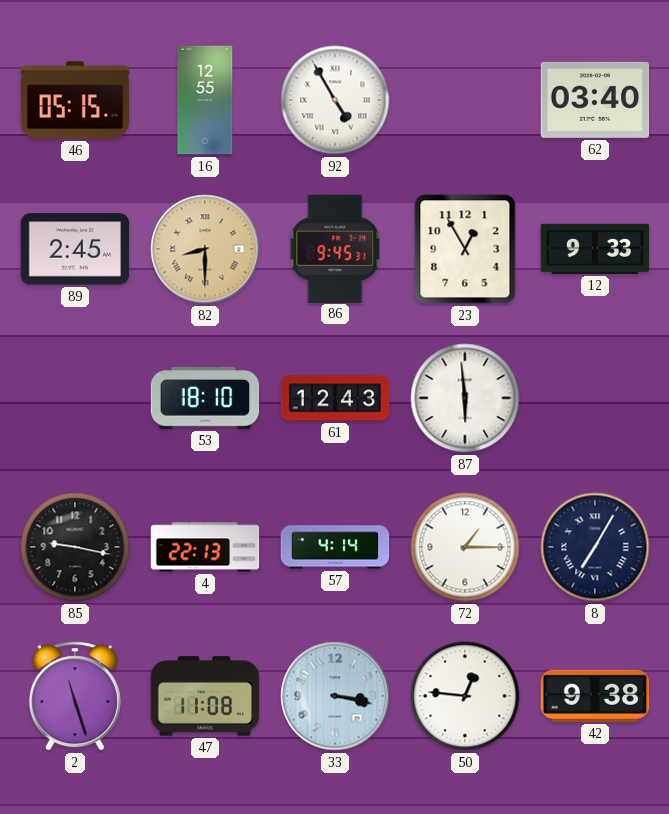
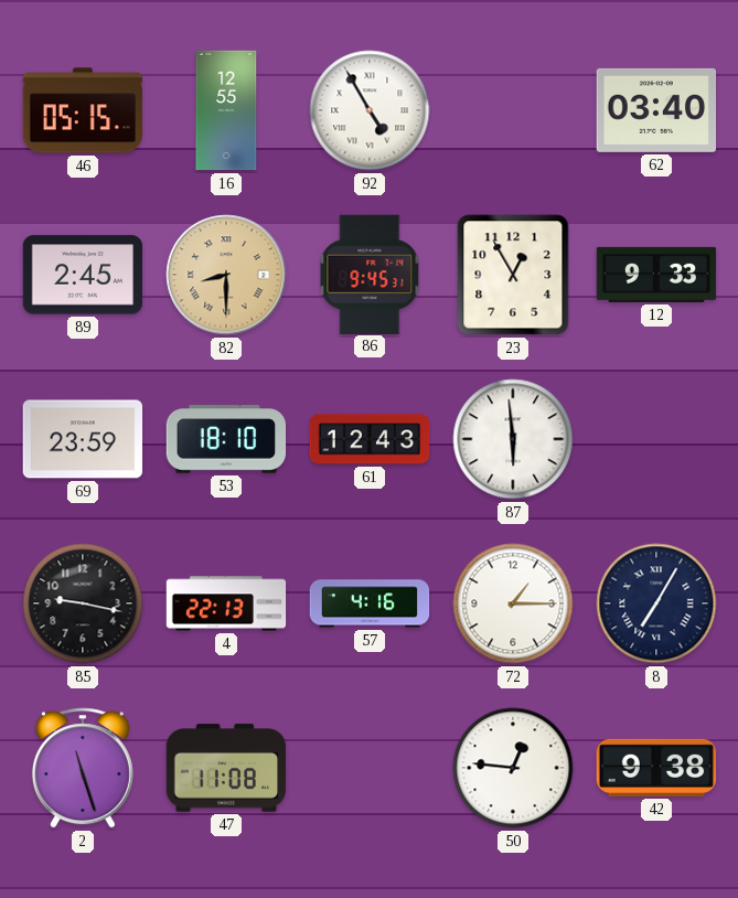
69: none -> 23:59
57: 4:14 -> 4:16
33: 3:17 -> none
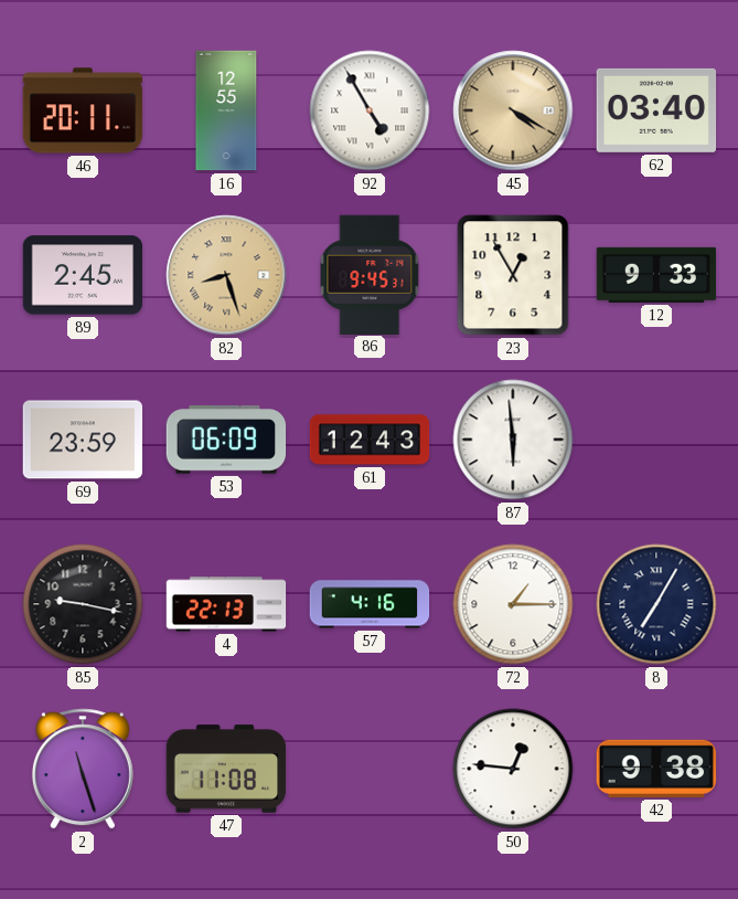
46: 05:15 -> 20:11
45: none -> 4:20
82: 8:30 -> 8:27
53: 18:10 -> 06:09
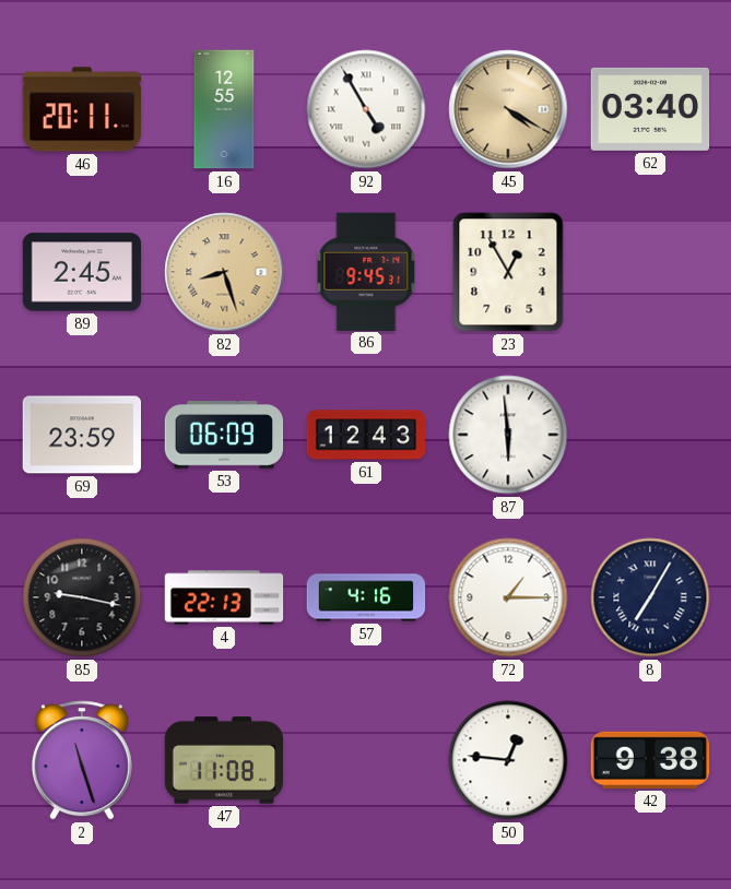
12: 9:33 -> none
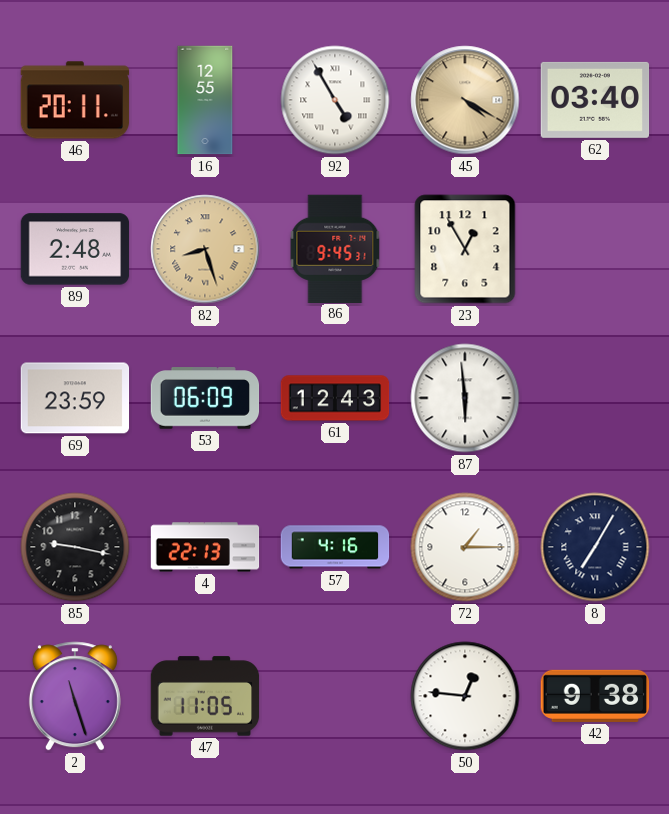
89: 2:45 -> 2:48
47: 11:08 -> 11:05
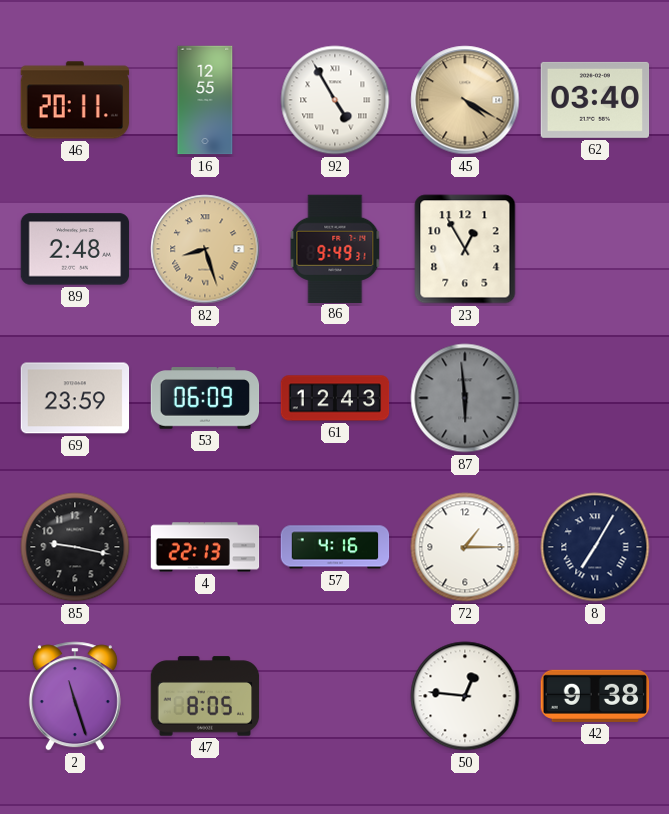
86: 9:45 -> 9:49
87 dial: white -> grey
47: 11:05 -> 8:05
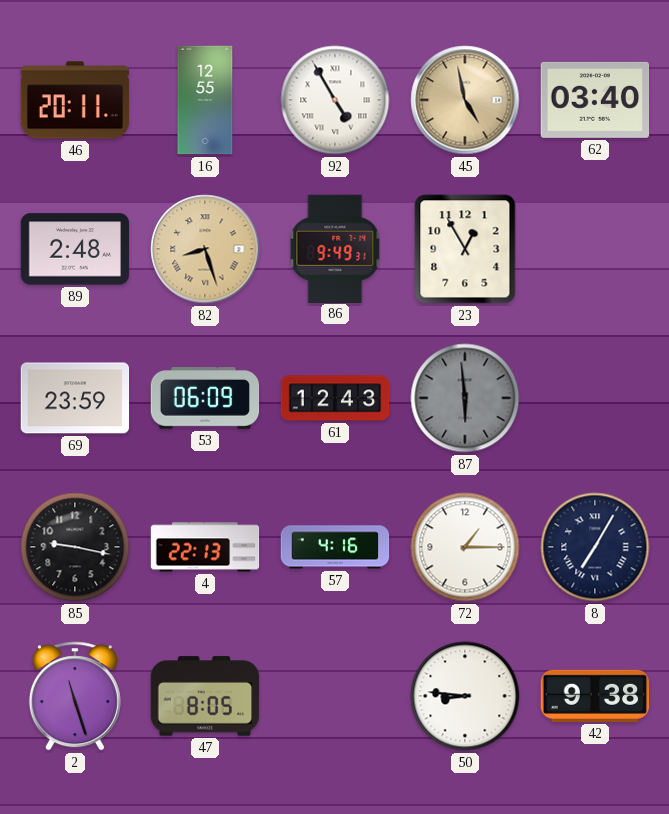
45: 4:20 -> 4:58
50: 12:46 -> 8:46
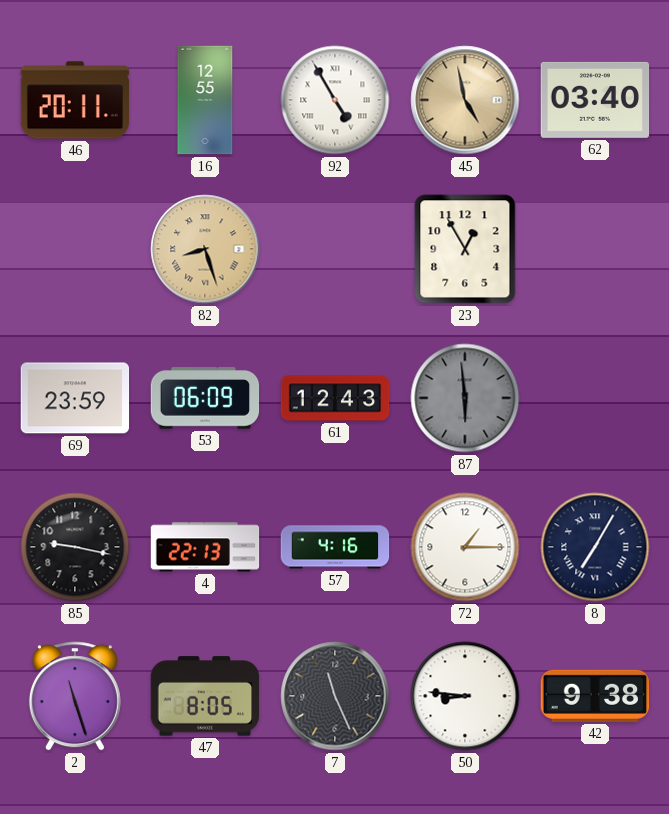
89: 2:48 -> none
86: 9:49 -> none
7: none -> 11:26
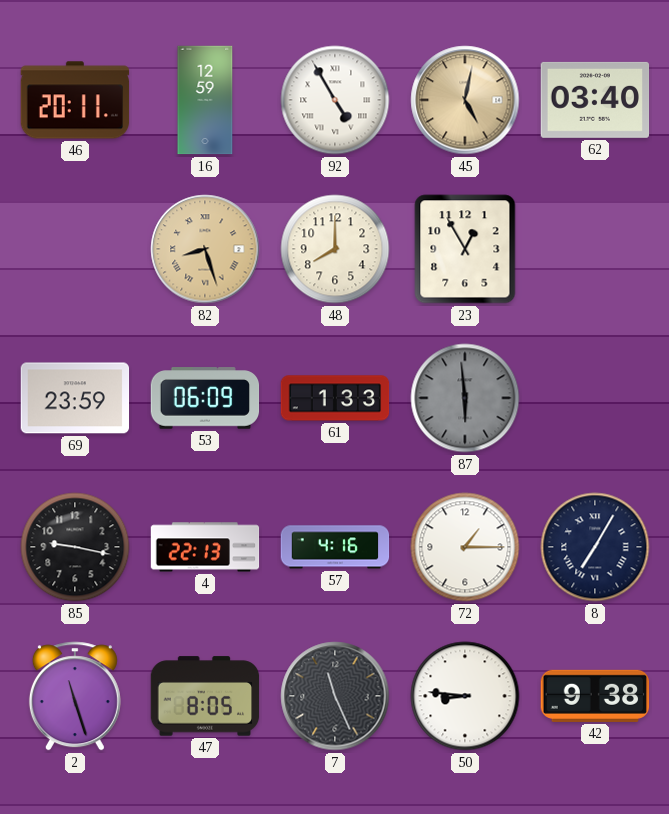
16: 12:55 -> 12:59
45: 4:58 -> 5:02
48: none -> 8:00
61: 12:43 -> 1:33
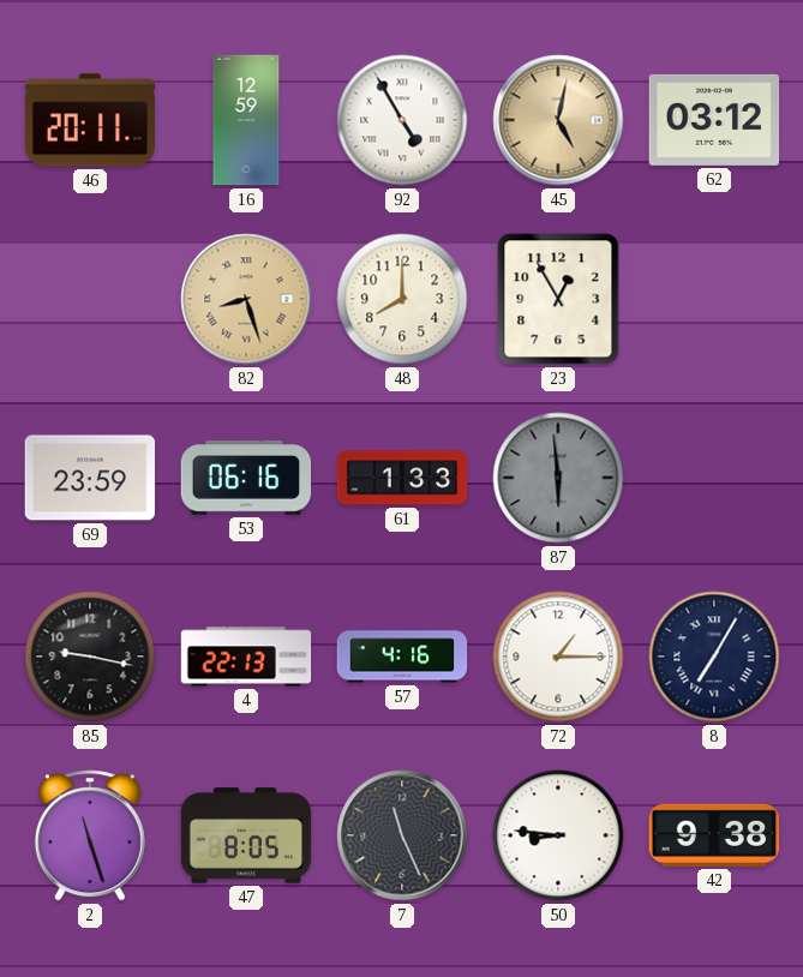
62: 03:40 -> 03:12
53: 06:09 -> 06:16
